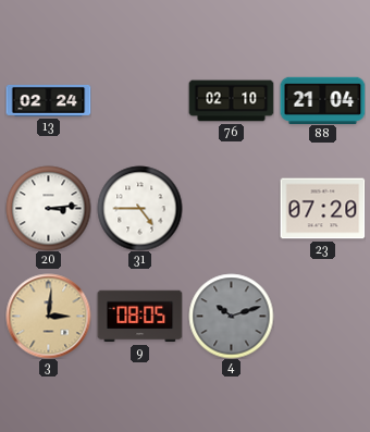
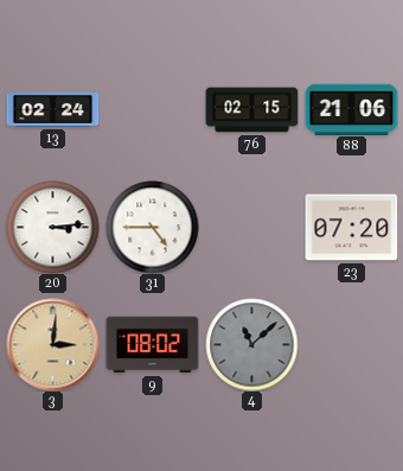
76: 02:10 -> 02:15
88: 21:04 -> 21:06
9: 08:05 -> 08:02
4: 10:12 -> 11:08
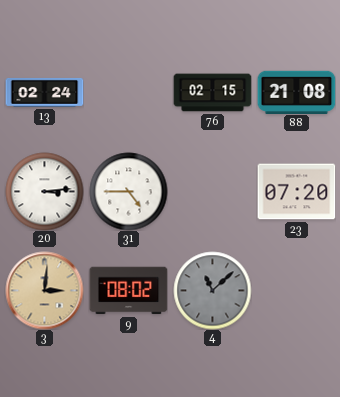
88: 21:06 -> 21:08
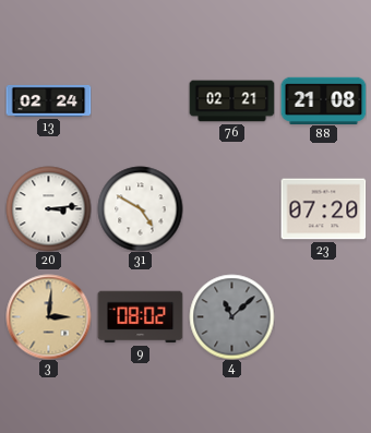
76: 02:15 -> 02:21
31: 4:45 -> 4:50
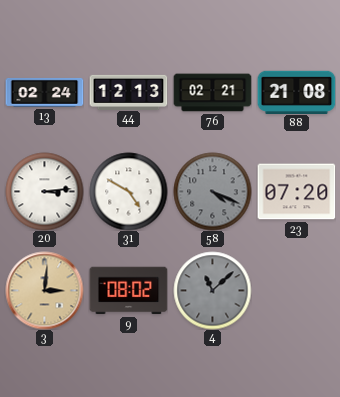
44: none -> 12:13
58: none -> 4:19
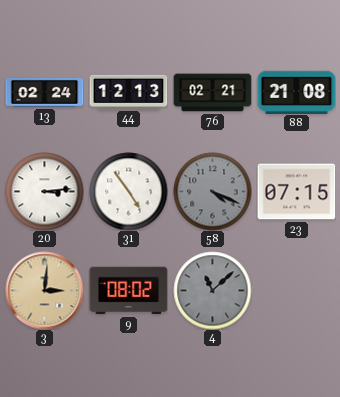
31: 4:50 -> 4:54
23: 07:20 -> 07:15
